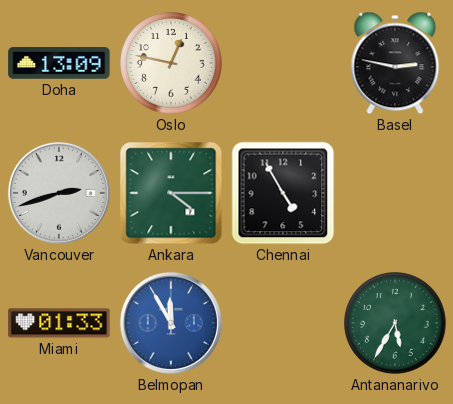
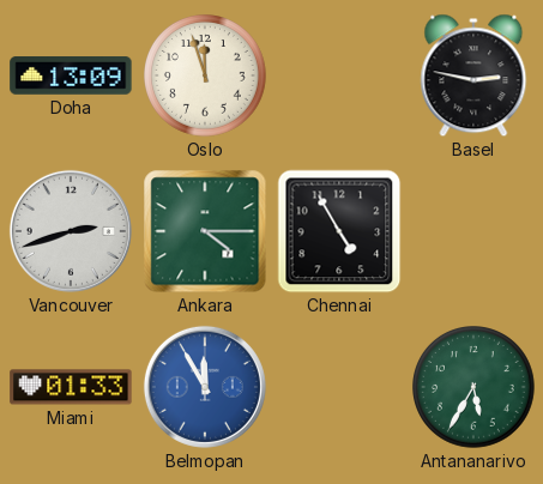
Oslo: 12:47 -> 11:57
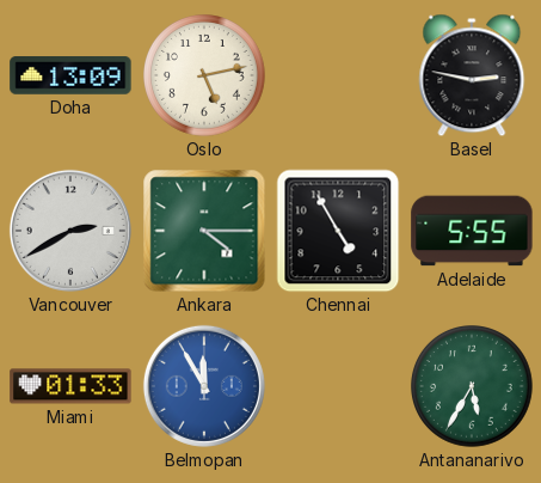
Oslo: 11:57 -> 5:13
Vancouver: 2:42 -> 2:40
Adelaide: none -> 5:55
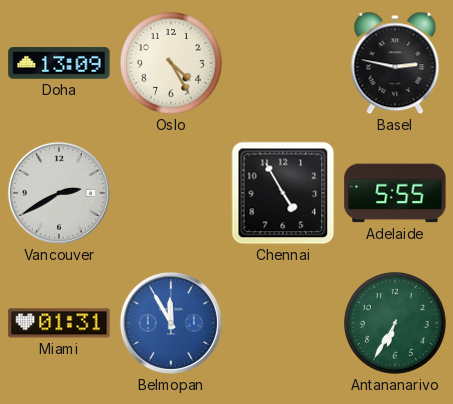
Oslo: 5:13 -> 4:25
Ankara: 4:15 -> none
Miami: 01:33 -> 01:31
Antananarivo: 5:35 -> 6:35
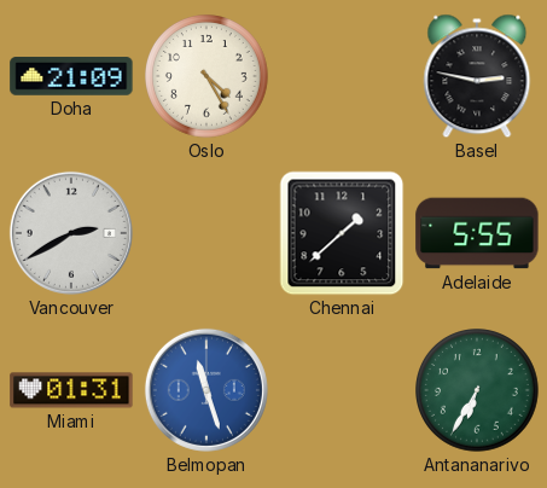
Doha: 13:09 -> 21:09
Chennai: 4:55 -> 1:38
Belmopan: 11:55 -> 11:27
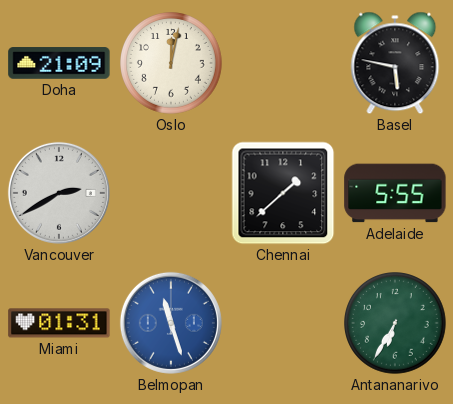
Oslo: 4:25 -> 12:02
Basel: 2:47 -> 5:47
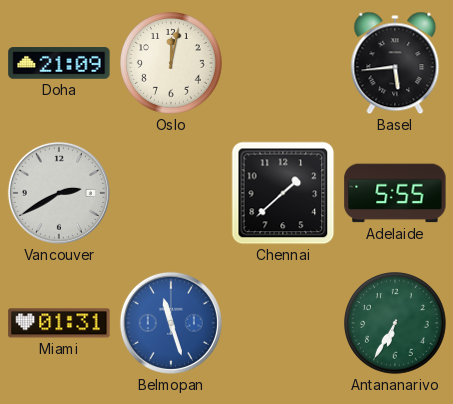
Basel: 5:47 -> 5:44
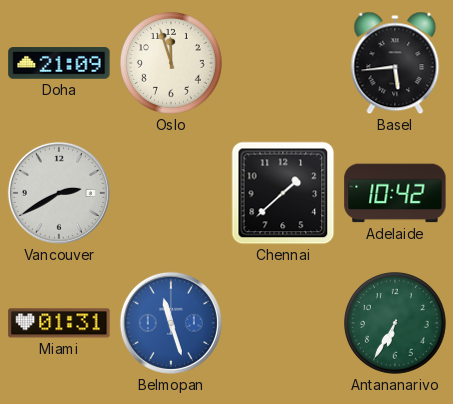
Oslo: 12:02 -> 11:57
Adelaide: 5:55 -> 10:42
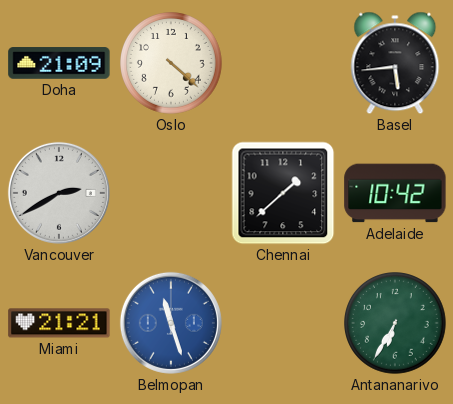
Oslo: 11:57 -> 4:22
Miami: 01:31 -> 21:21
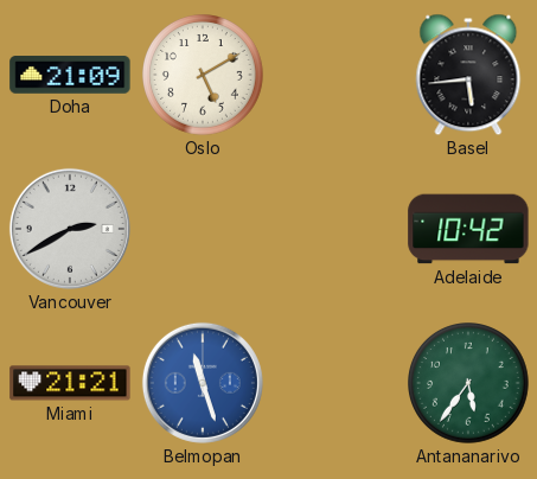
Oslo: 4:22 -> 5:10
Chennai: 1:38 -> none
Antananarivo: 6:35 -> 5:36
